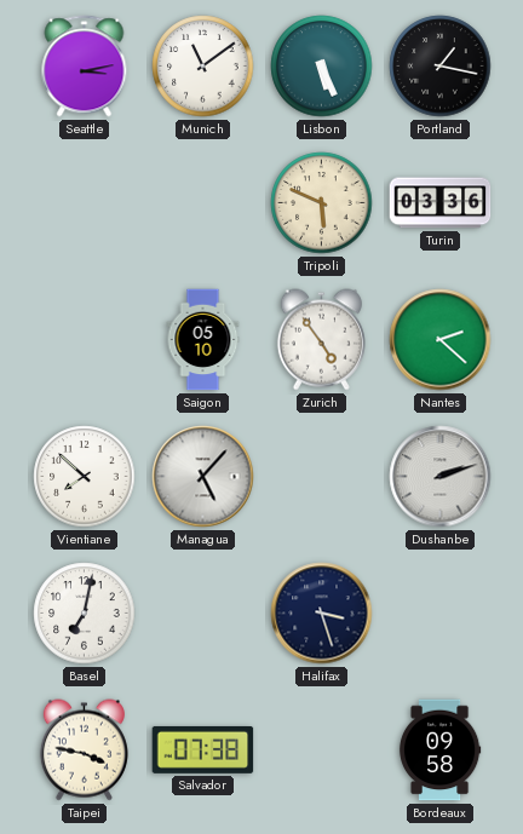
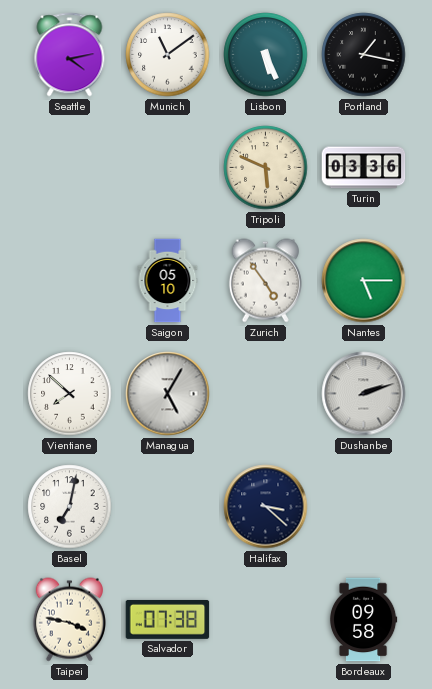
Seattle: 3:13 -> 4:13
Nantes: 2:22 -> 5:15
Managua: 5:07 -> 5:05
Halifax: 3:27 -> 3:22
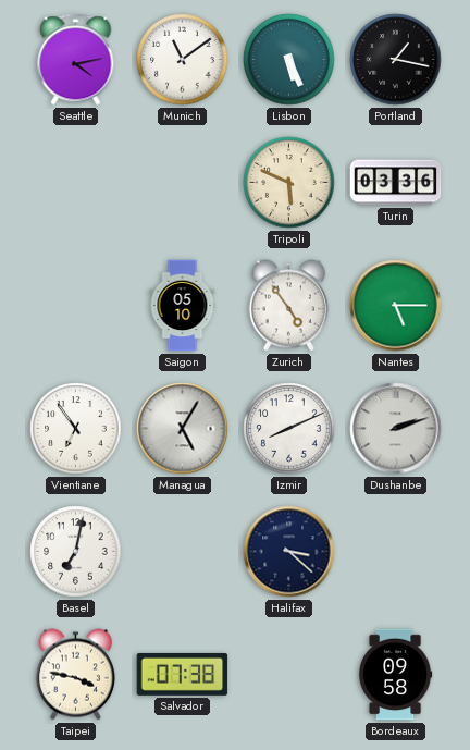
Vientiane: 7:52 -> 6:54
Izmir: none -> 8:11
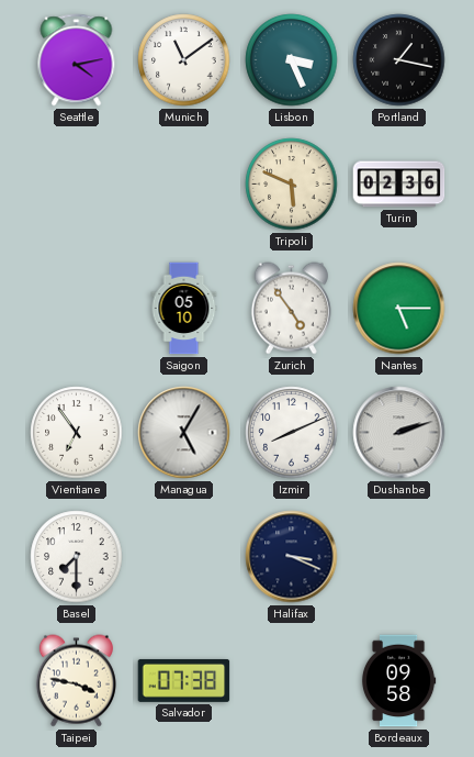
Lisbon: 5:26 -> 3:26
Turin: 03:36 -> 02:36
Basel: 7:02 -> 7:30
Halifax: 3:22 -> 3:19
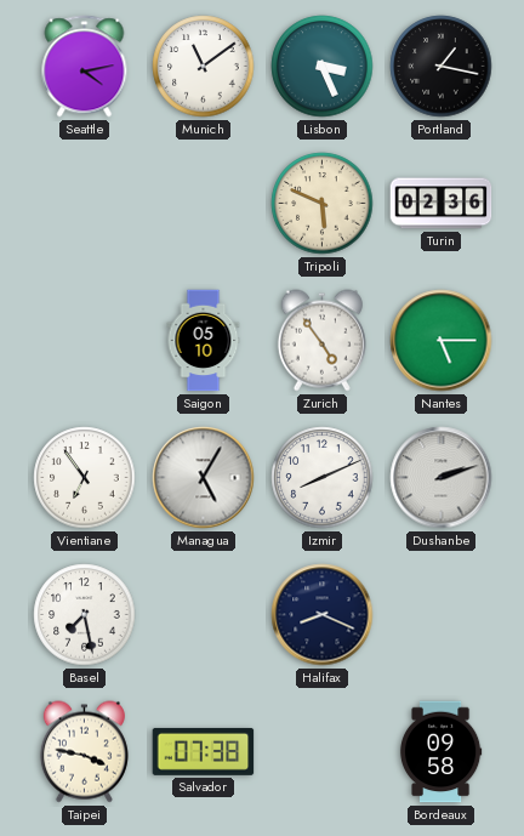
Basel: 7:30 -> 7:28
Halifax: 3:19 -> 8:19
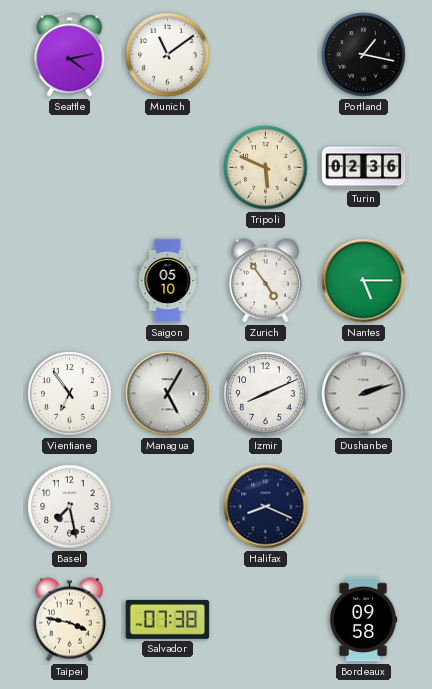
Lisbon: 3:26 -> none
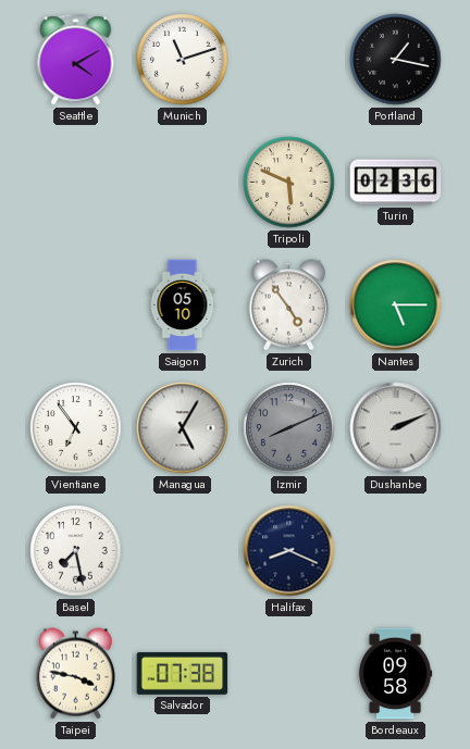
Seattle: 4:13 -> 4:10
Munich: 11:09 -> 11:12
Izmir dial: white -> grey
Dushanbe: 2:12 -> 2:11
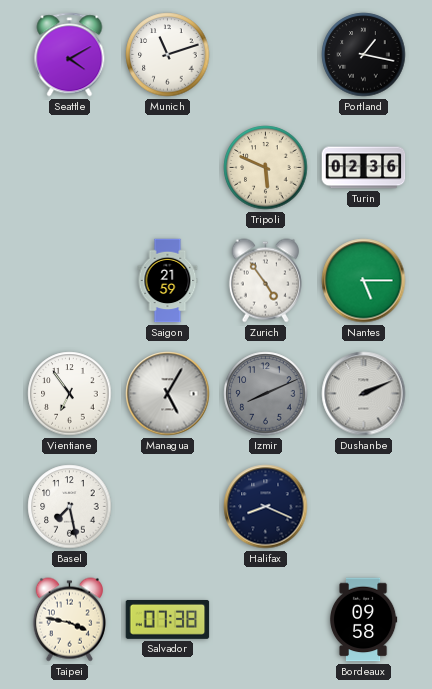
Saigon: 05:10 -> 21:59
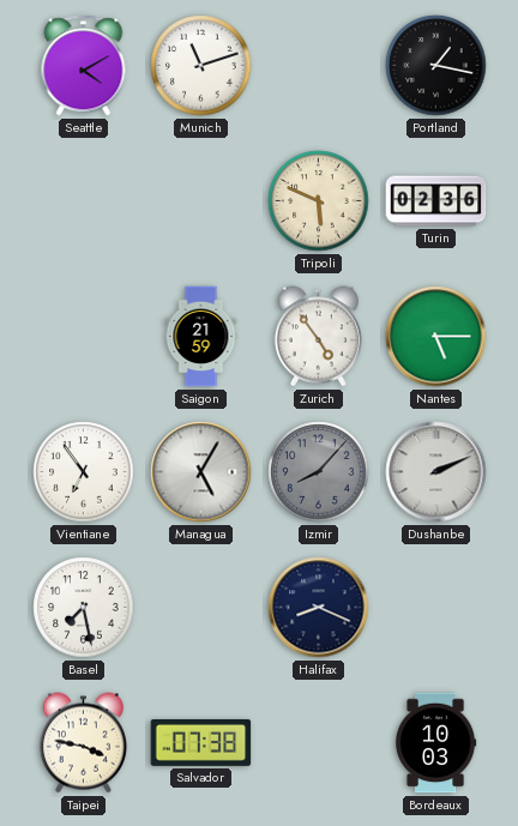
Izmir: 8:11 -> 8:07
Bordeaux: 09:58 -> 10:03
